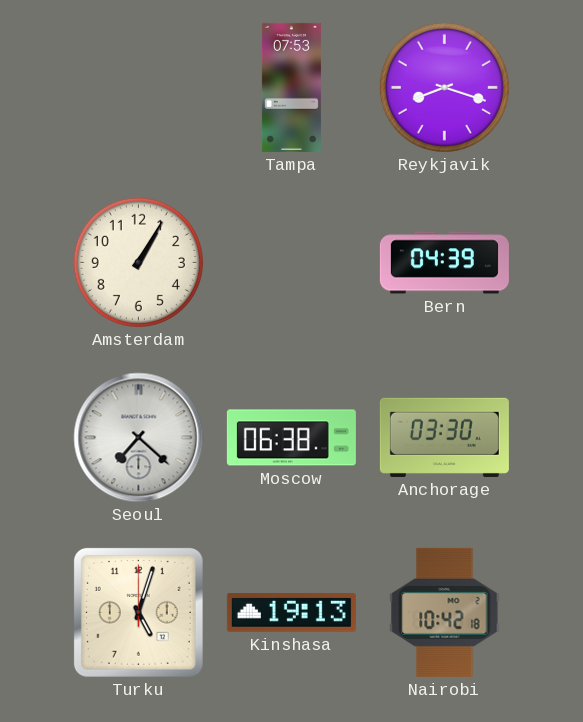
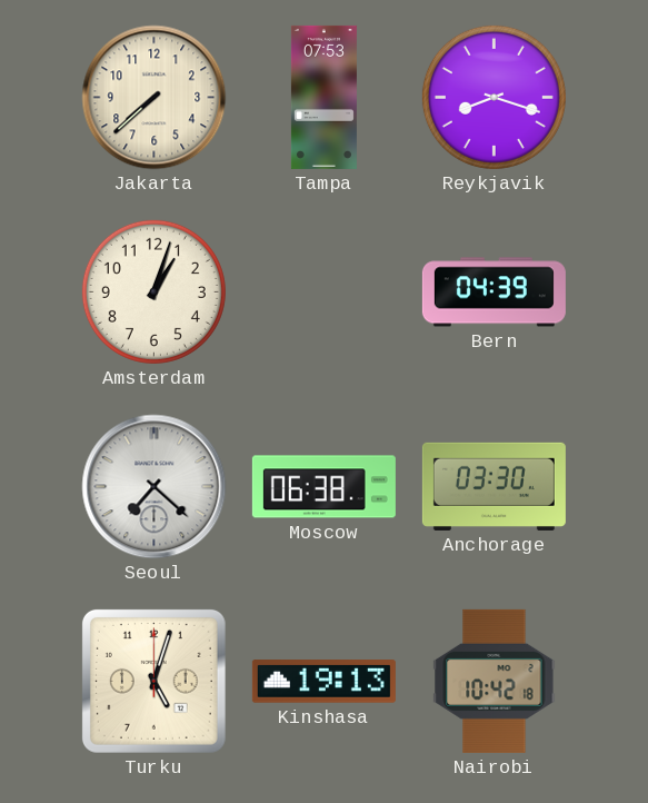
Jakarta: none -> 7:38
Amsterdam: 1:05 -> 1:03
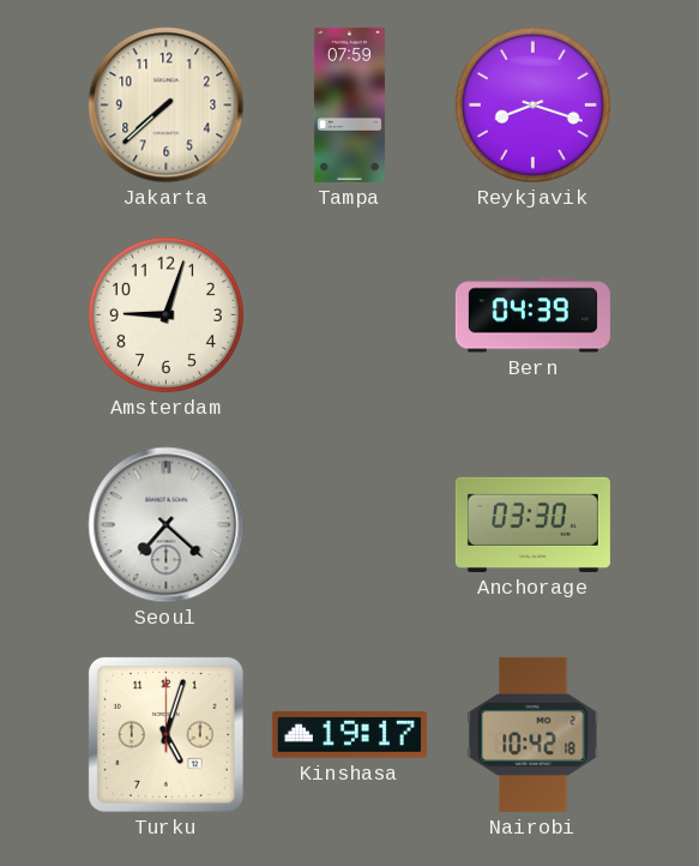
Tampa: 07:53 -> 07:59
Amsterdam: 1:03 -> 9:03
Moscow: 06:38 -> none
Kinshasa: 19:13 -> 19:17
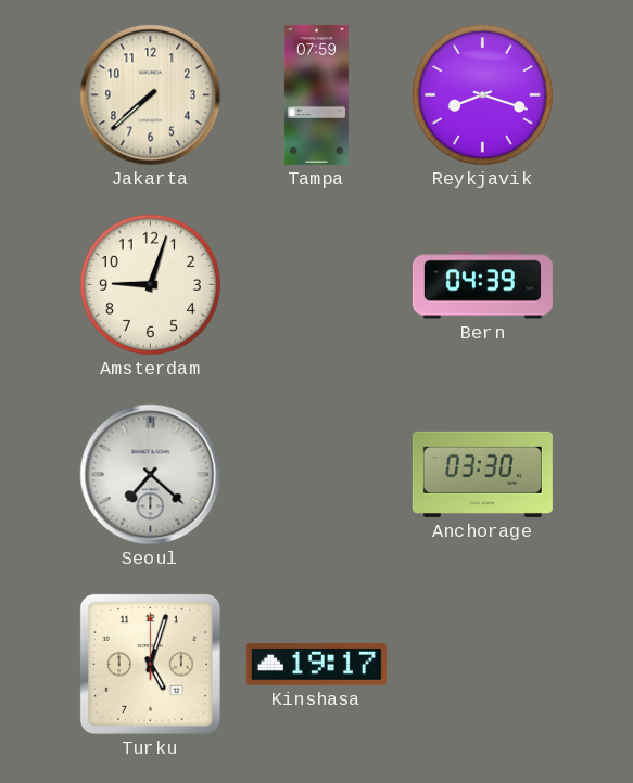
Nairobi: 10:42 -> none
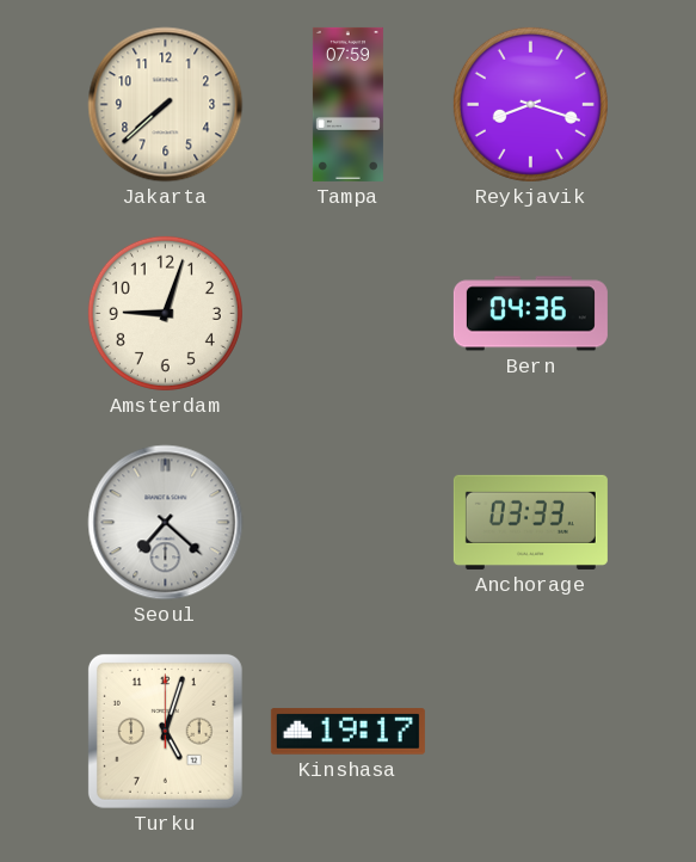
Bern: 04:39 -> 04:36
Anchorage: 03:30 -> 03:33
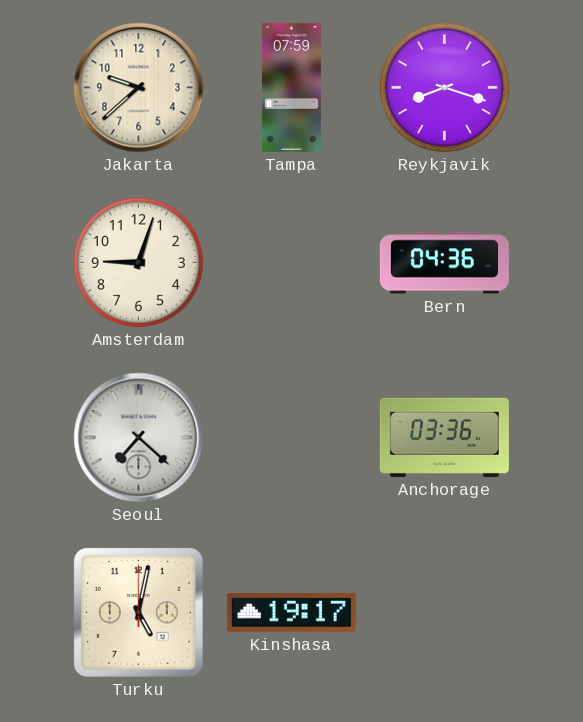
Jakarta: 7:38 -> 9:38
Anchorage: 03:33 -> 03:36
Turku: 5:03 -> 5:02
